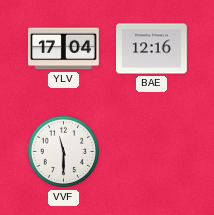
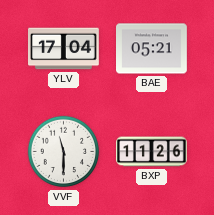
BAE: 12:16 -> 05:21
BXP: none -> 11:26
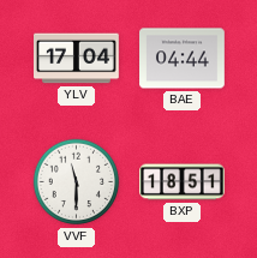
BAE: 05:21 -> 04:44
BXP: 11:26 -> 18:51
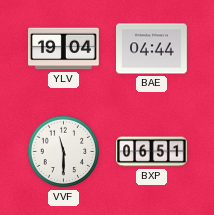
YLV: 17:04 -> 19:04
BXP: 18:51 -> 06:51
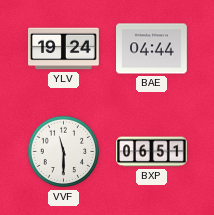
YLV: 19:04 -> 19:24
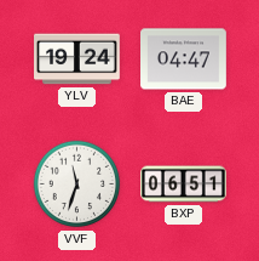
BAE: 04:44 -> 04:47
VVF: 11:30 -> 11:33
